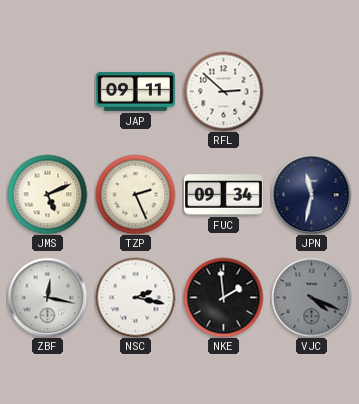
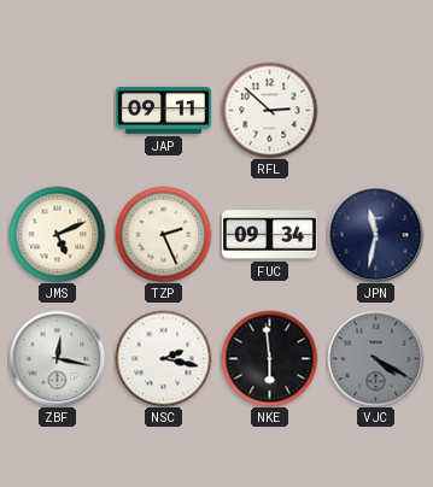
NKE: 1:59 -> 5:59
VJC: 4:19 -> 4:20
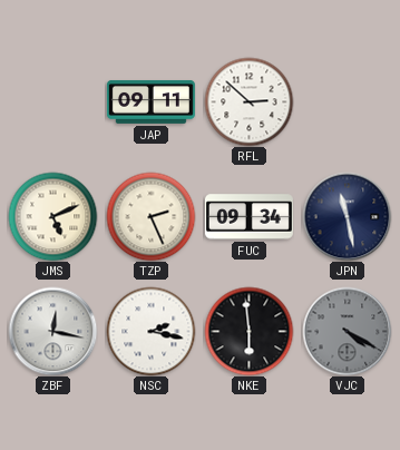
JPN: 11:32 -> 11:28
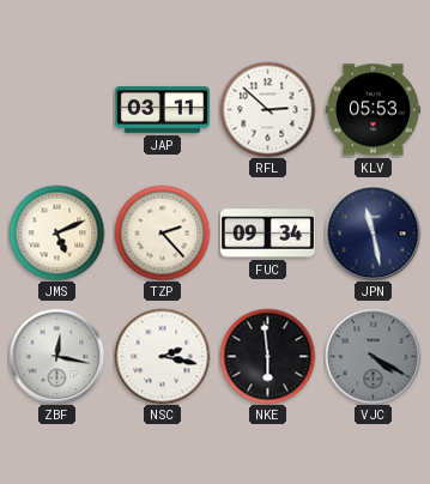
JAP: 09:11 -> 03:11
KLV: none -> 05:53
TZP: 2:26 -> 2:23
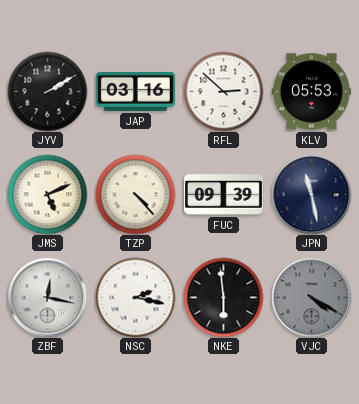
JYV: none -> 2:10
JAP: 03:11 -> 03:16
TZP: 2:23 -> 4:23
FUC: 09:34 -> 09:39
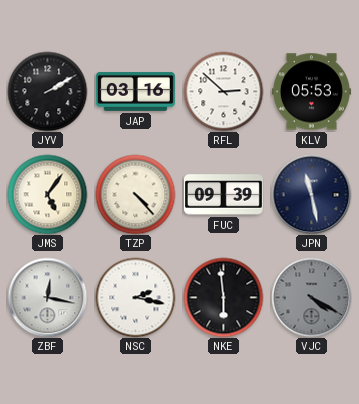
JMS: 5:11 -> 5:06
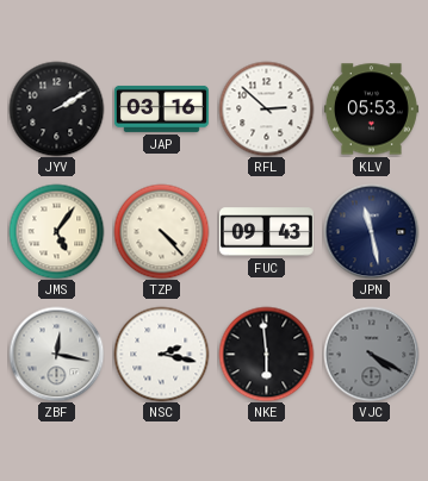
FUC: 09:39 -> 09:43
